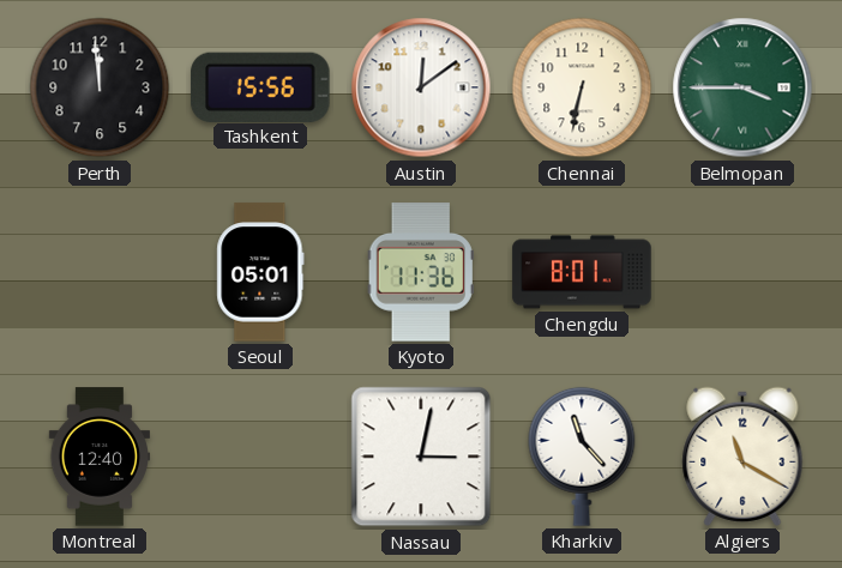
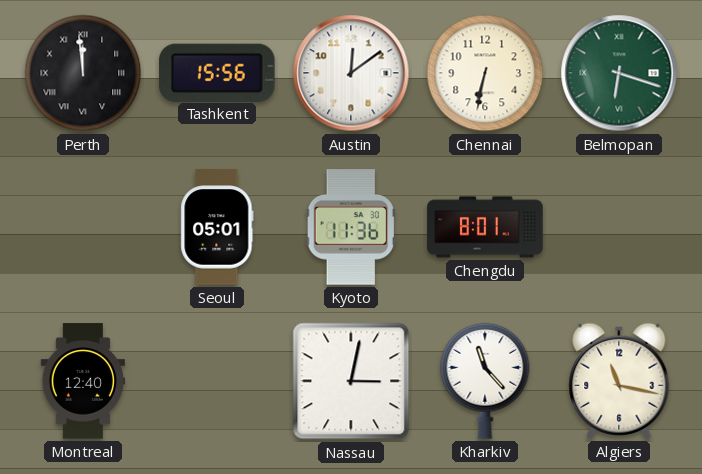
Perth numerals: Arabic -> Roman
Belmopan: 3:45 -> 6:18
Algiers: 11:20 -> 11:17
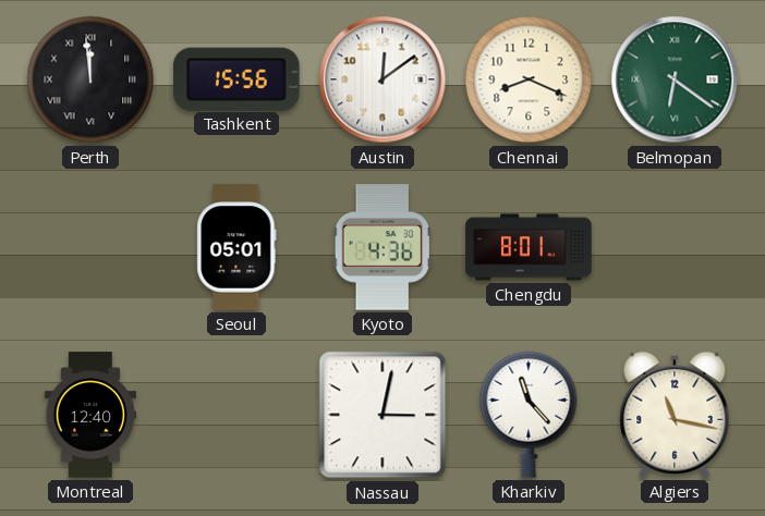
Chennai: 6:32 -> 8:19
Belmopan: 6:18 -> 6:21
Kyoto: 11:36 -> 4:36
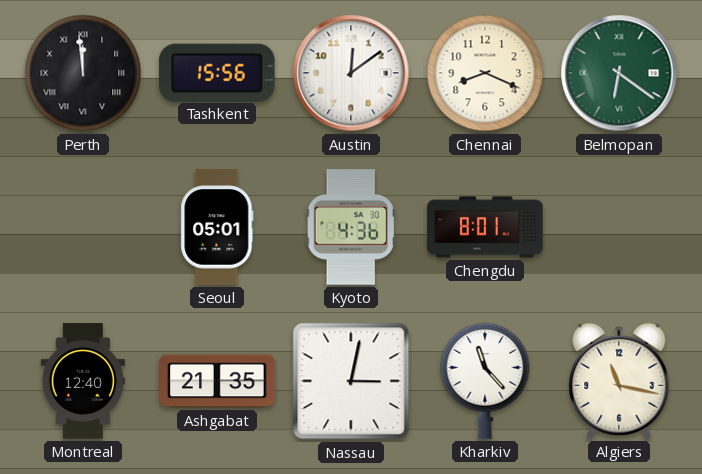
Ashgabat: none -> 21:35
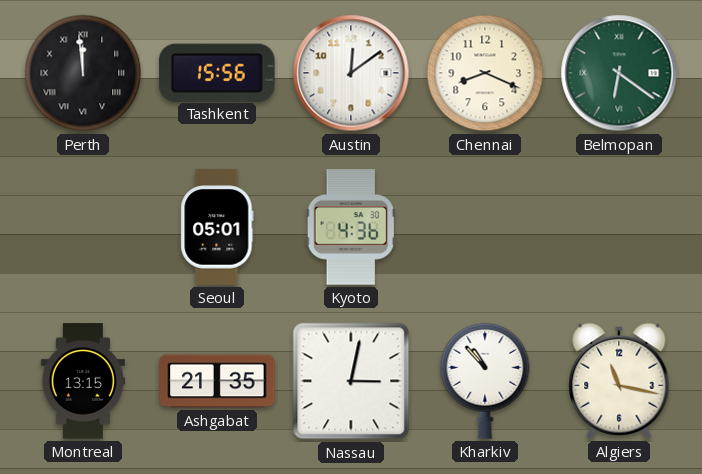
Chengdu: 8:01 -> none
Montreal: 12:40 -> 13:15
Kharkiv: 11:23 -> 10:53
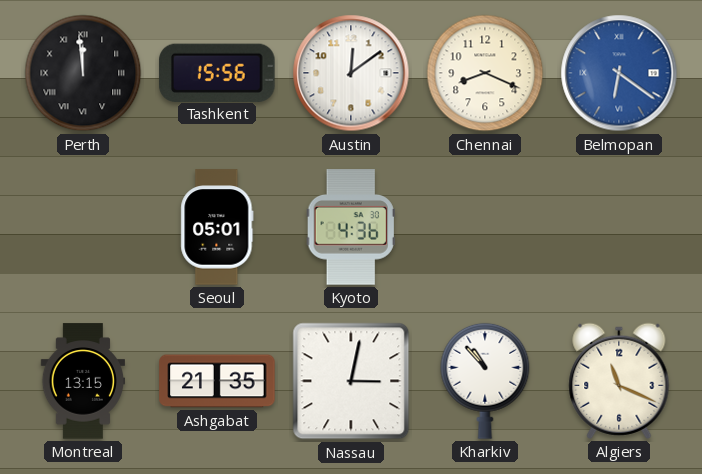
Belmopan dial: green -> blue
Algiers: 11:17 -> 11:19
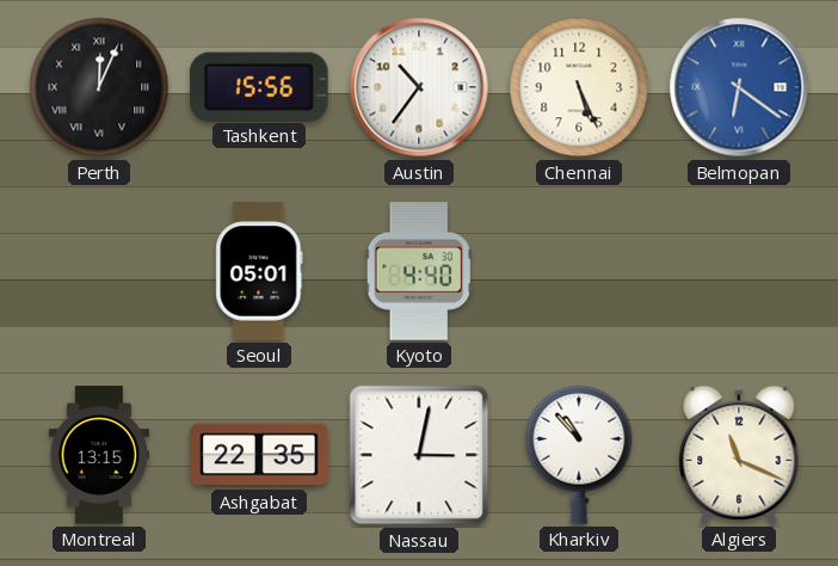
Perth: 11:59 -> 12:04
Austin: 12:09 -> 10:36
Chennai: 8:19 -> 5:26
Kyoto: 4:36 -> 4:40
Ashgabat: 21:35 -> 22:35
